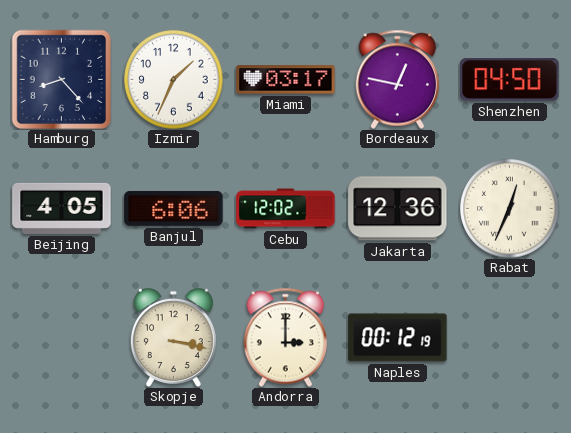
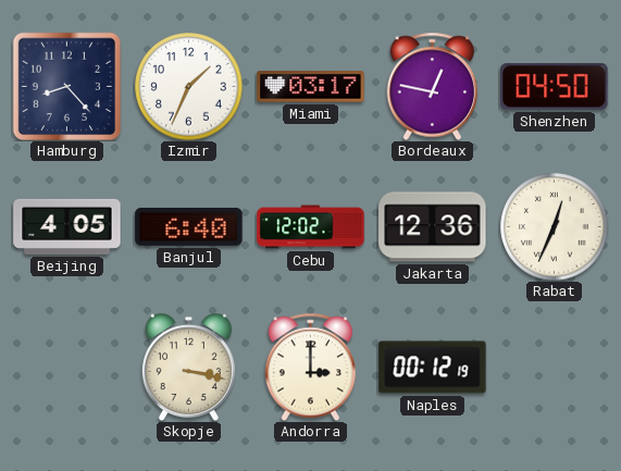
Banjul: 6:06 -> 6:40
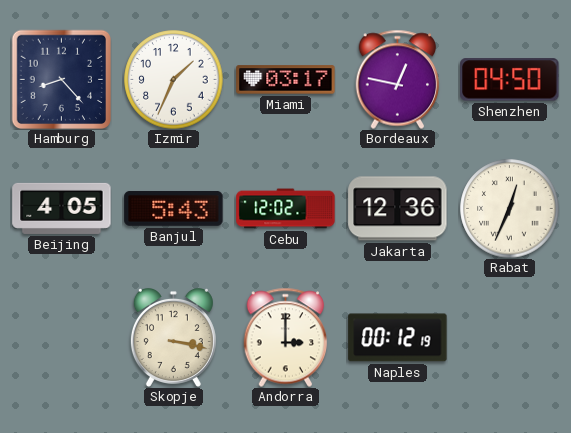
Banjul: 6:40 -> 5:43
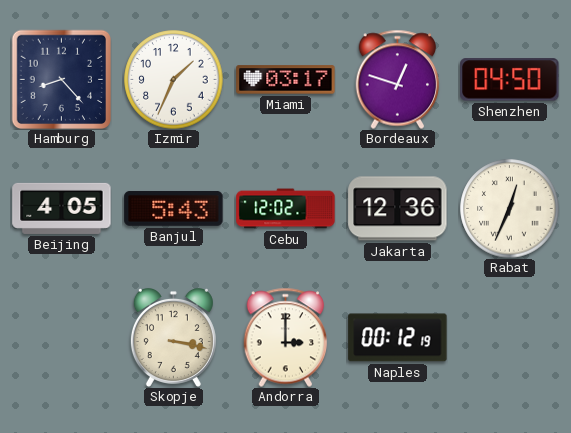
Bordeaux: 12:47 -> 12:48
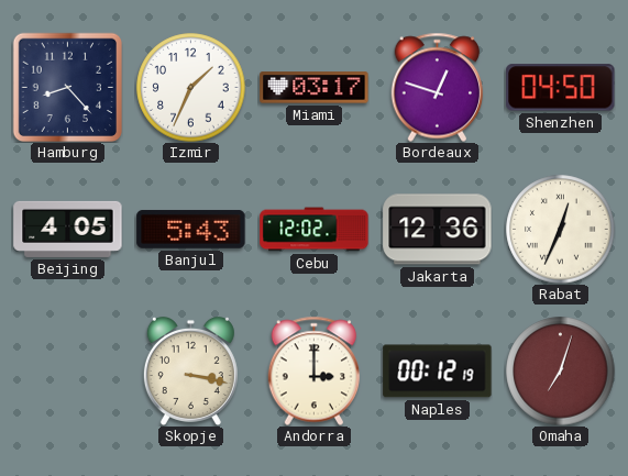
Omaha: none -> 7:03
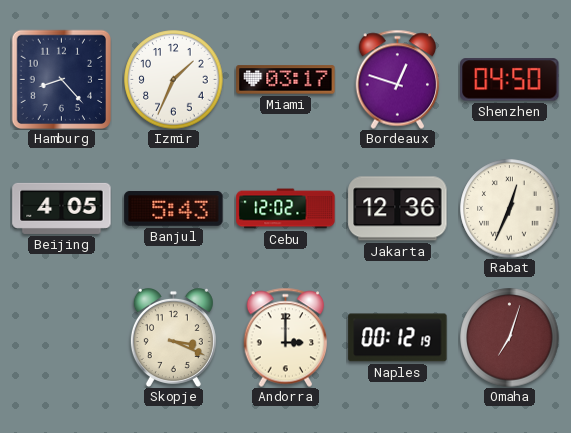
Skopje: 3:17 -> 3:19
